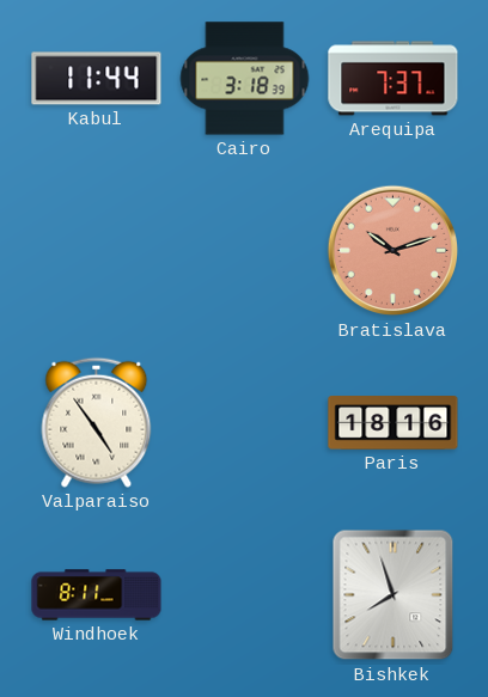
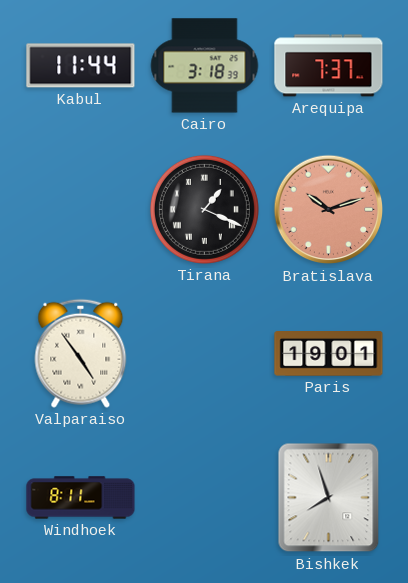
Tirana: none -> 1:19
Paris: 18:16 -> 19:01
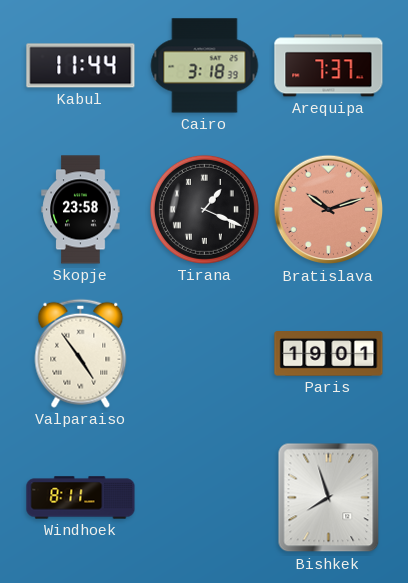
Skopje: none -> 23:58
